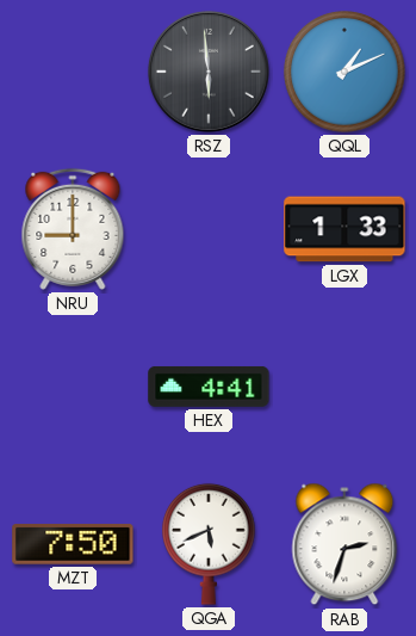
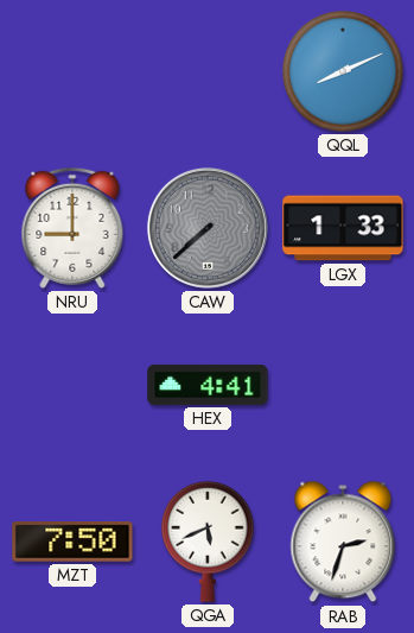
RSZ: 5:59 -> none
QQL: 1:11 -> 8:11
CAW: none -> 7:38
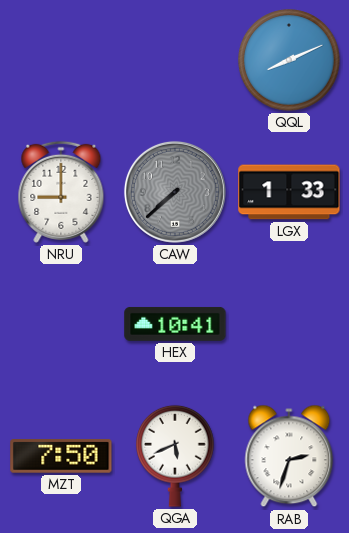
HEX: 4:41 -> 10:41
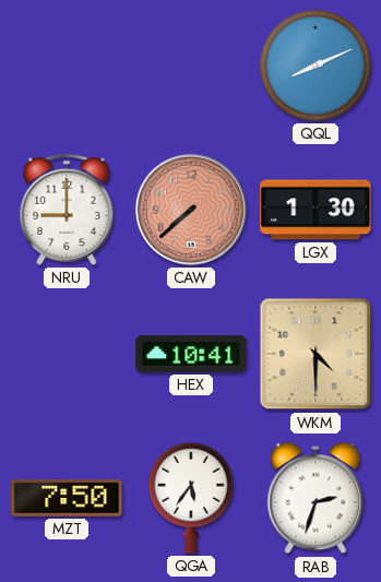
CAW dial: grey -> salmon
LGX: 1:33 -> 1:30
WKM: none -> 4:30
QGA: 5:41 -> 5:36
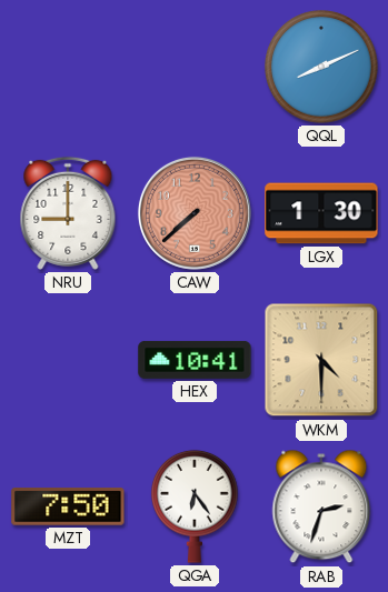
QGA: 5:36 -> 6:24
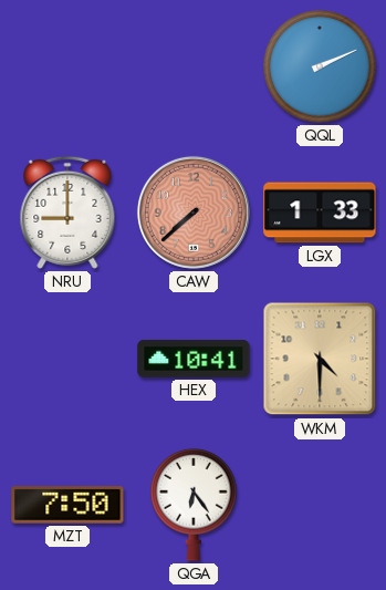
QQL: 8:11 -> 2:11
LGX: 1:30 -> 1:33
RAB: 2:33 -> none
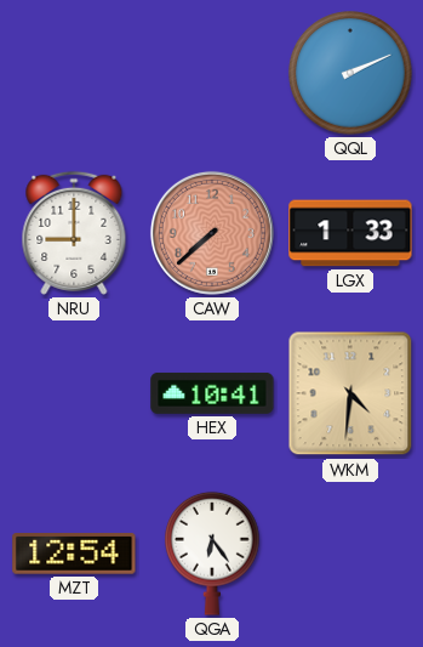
WKM: 4:30 -> 4:31
MZT: 7:50 -> 12:54
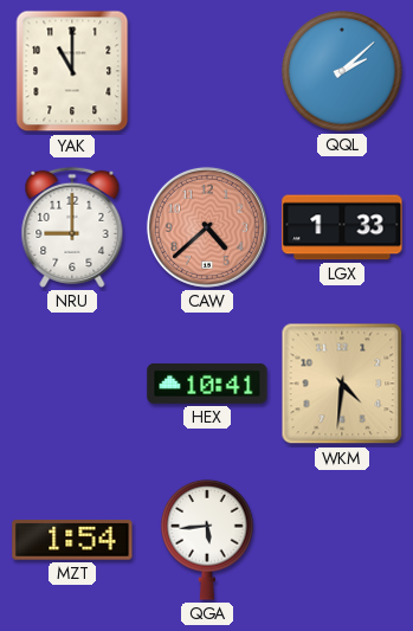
YAK: none -> 11:00
QQL: 2:11 -> 2:08
CAW: 7:38 -> 4:38
MZT: 12:54 -> 1:54
QGA: 6:24 -> 5:44
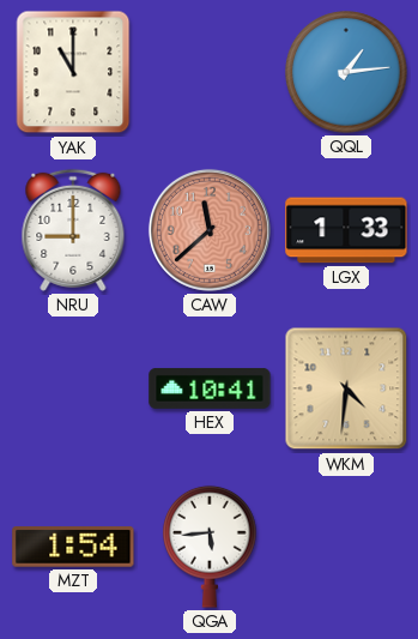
QQL: 2:08 -> 1:14
CAW: 4:38 -> 11:38
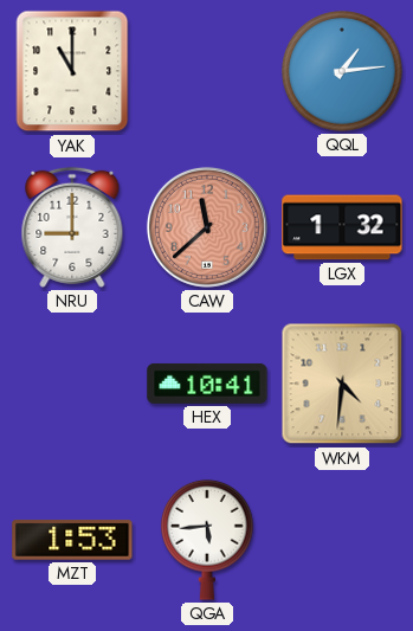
LGX: 1:33 -> 1:32
MZT: 1:54 -> 1:53
